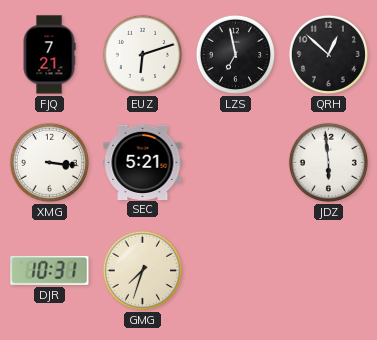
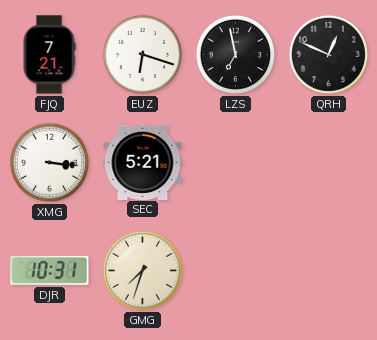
EUZ: 6:12 -> 6:18
QRH: 12:52 -> 12:49
JDZ: 5:59 -> none
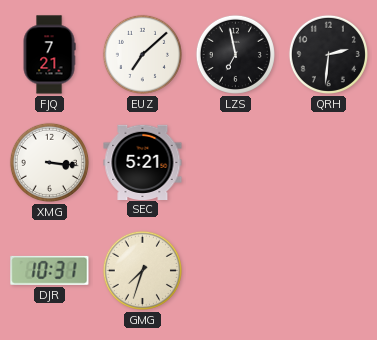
EUZ: 6:18 -> 7:08
QRH: 12:49 -> 2:31
